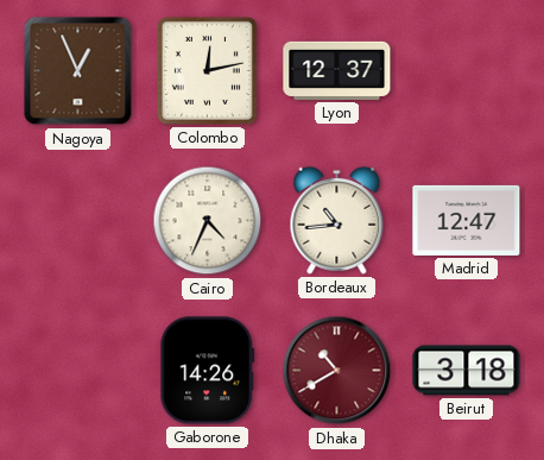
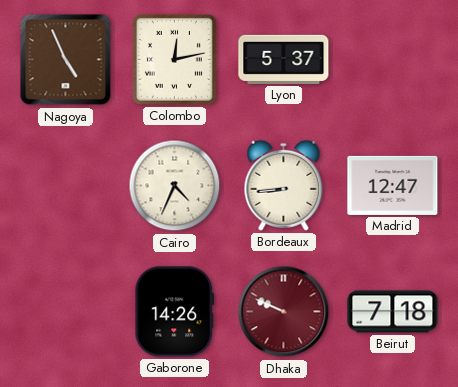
Nagoya: 12:56 -> 4:56
Lyon: 12:37 -> 5:37
Bordeaux: 10:44 -> 8:44
Dhaka: 10:40 -> 9:49
Beirut: 3:18 -> 7:18
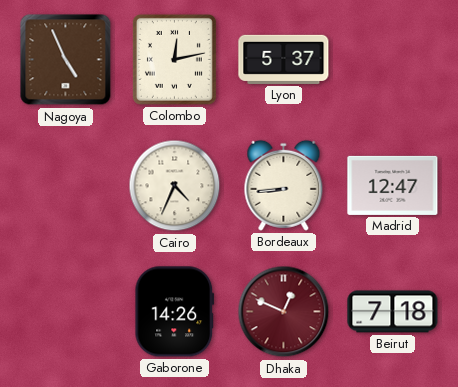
Dhaka: 9:49 -> 12:49
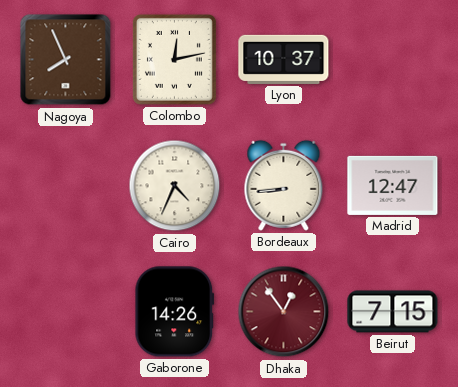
Nagoya: 4:56 -> 7:56
Lyon: 5:37 -> 10:37
Dhaka: 12:49 -> 12:54
Beirut: 7:18 -> 7:15
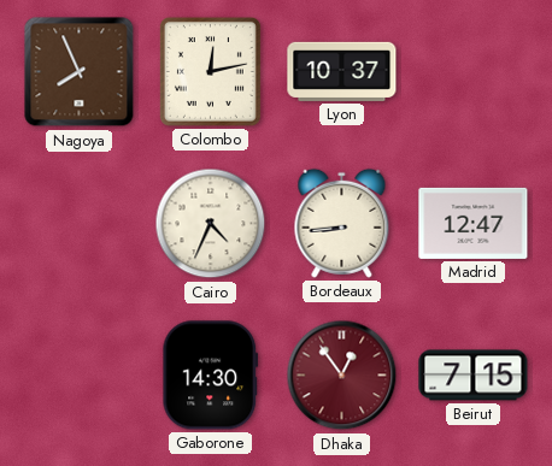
Gaborone: 14:26 -> 14:30
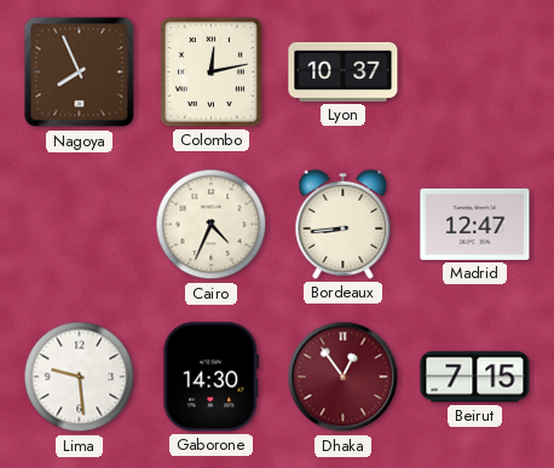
Lima: none -> 9:29
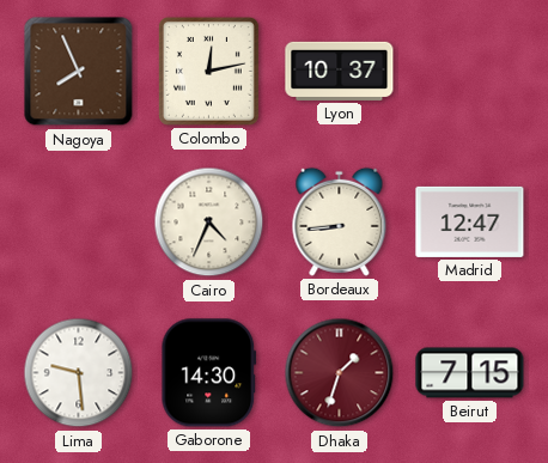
Dhaka: 12:54 -> 1:33
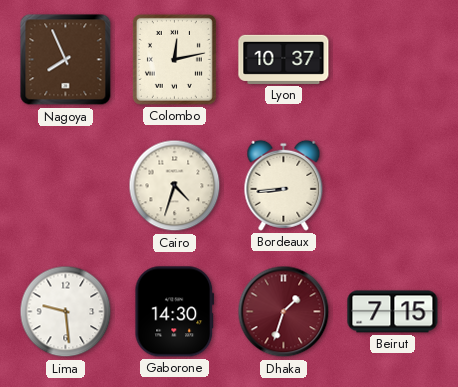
Cairo: 4:34 -> 4:33
Madrid: 12:47 -> none
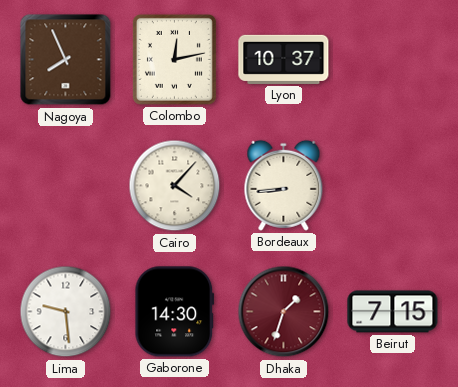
Cairo: 4:33 -> 4:07
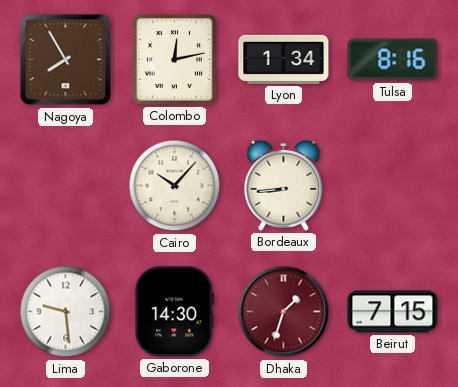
Nagoya: 7:56 -> 7:55
Lyon: 10:37 -> 1:34
Tulsa: none -> 8:16
Cairo: 4:07 -> 10:07
